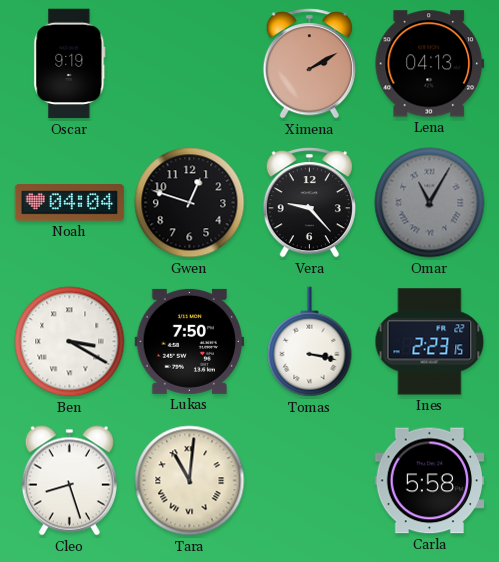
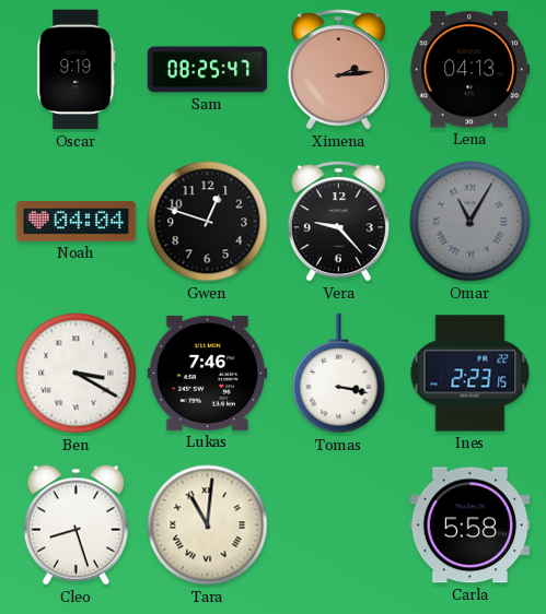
Sam: none -> 08:25
Ximena: 2:10 -> 2:14
Lukas: 7:50 -> 7:46
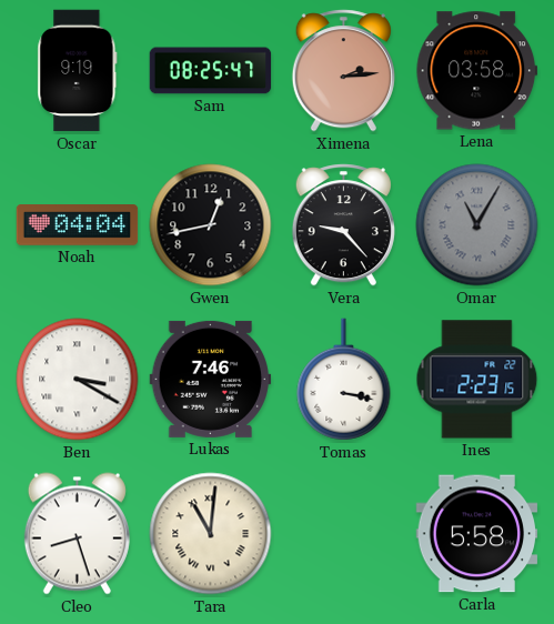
Lena: 04:13 -> 03:58
Gwen: 12:48 -> 12:43
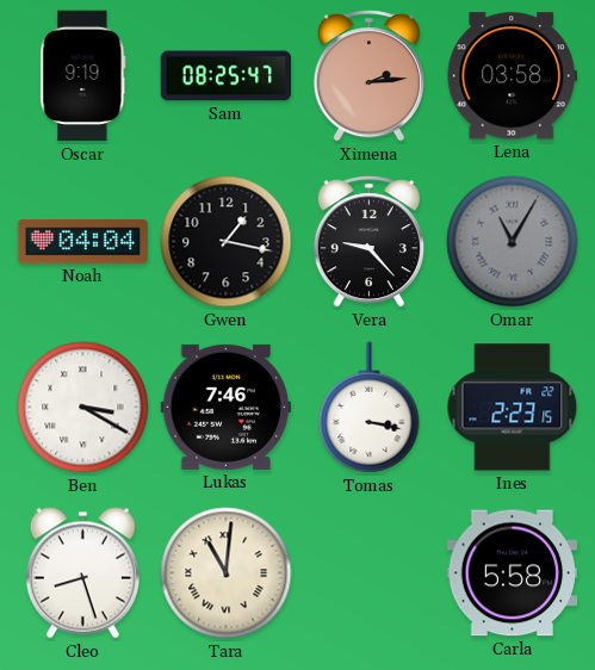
Gwen: 12:43 -> 1:17
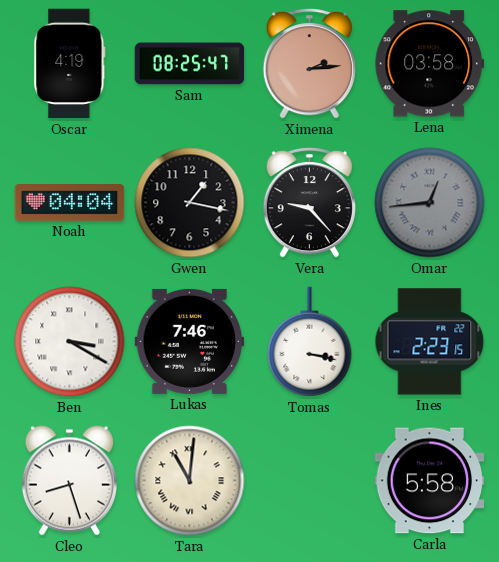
Oscar: 9:19 -> 4:19
Omar: 11:05 -> 12:44
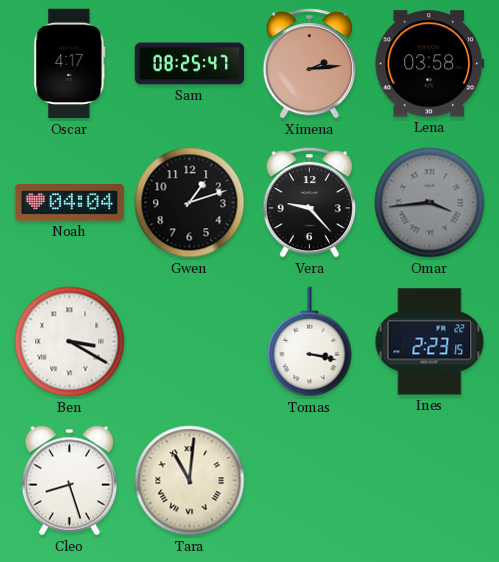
Oscar: 4:19 -> 4:17
Gwen: 1:17 -> 1:12
Omar: 12:44 -> 3:44
Lukas: 7:46 -> none
Carla: 5:58 -> none
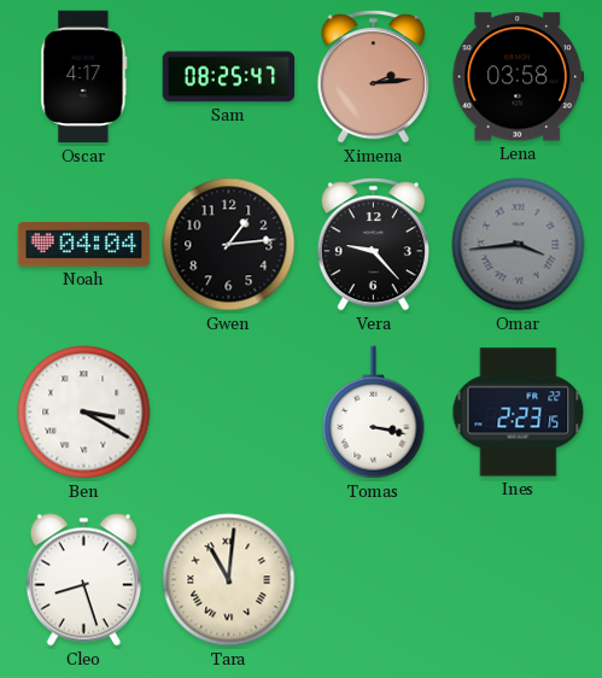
Gwen: 1:12 -> 1:14
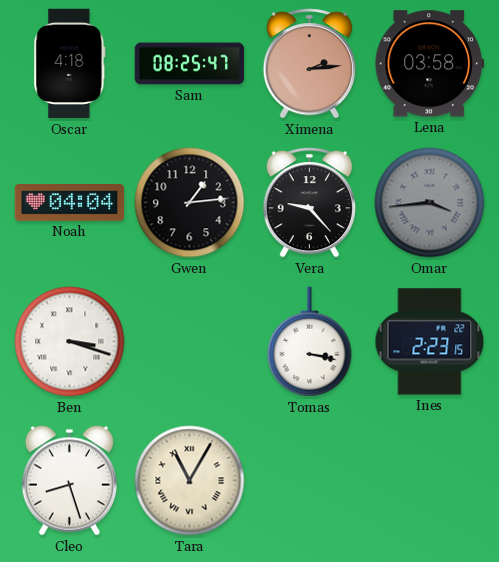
Oscar: 4:17 -> 4:18
Ben: 3:20 -> 3:18
Tara: 11:01 -> 11:05
